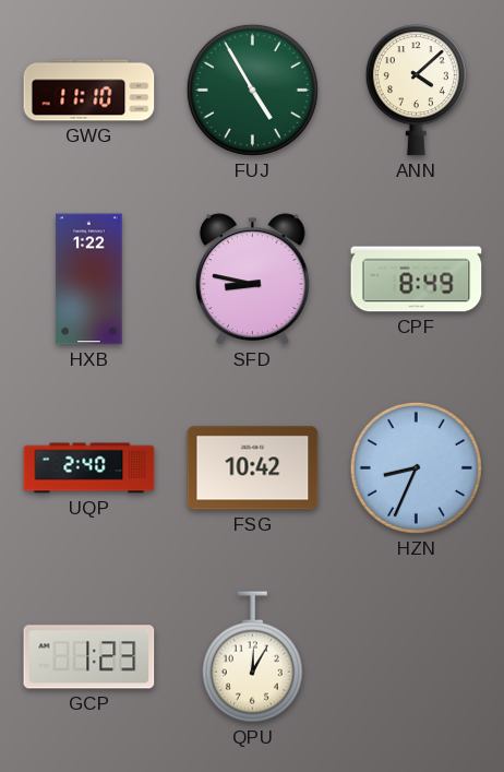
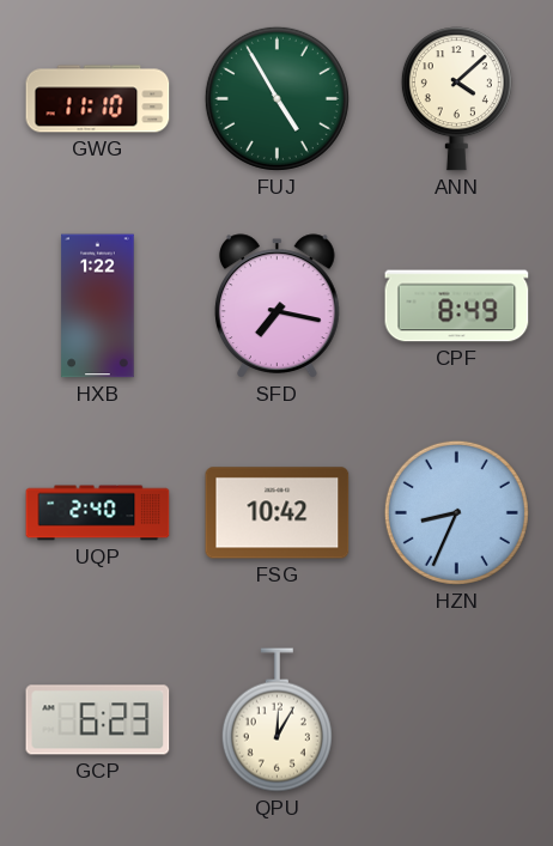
SFD: 8:47 -> 7:17
GCP: 1:23 -> 6:23
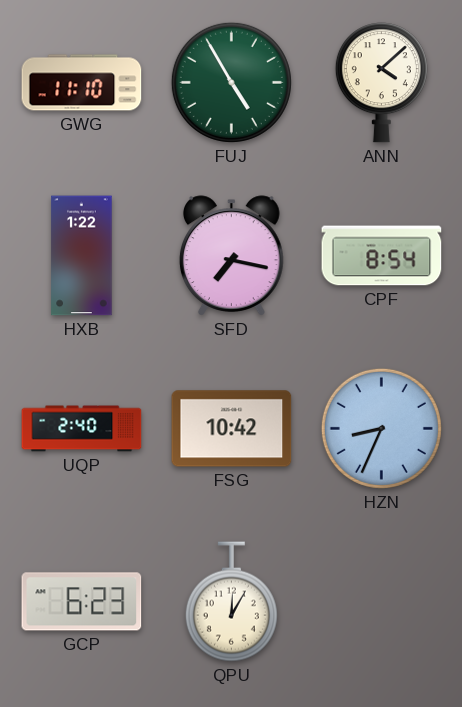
CPF: 8:49 -> 8:54
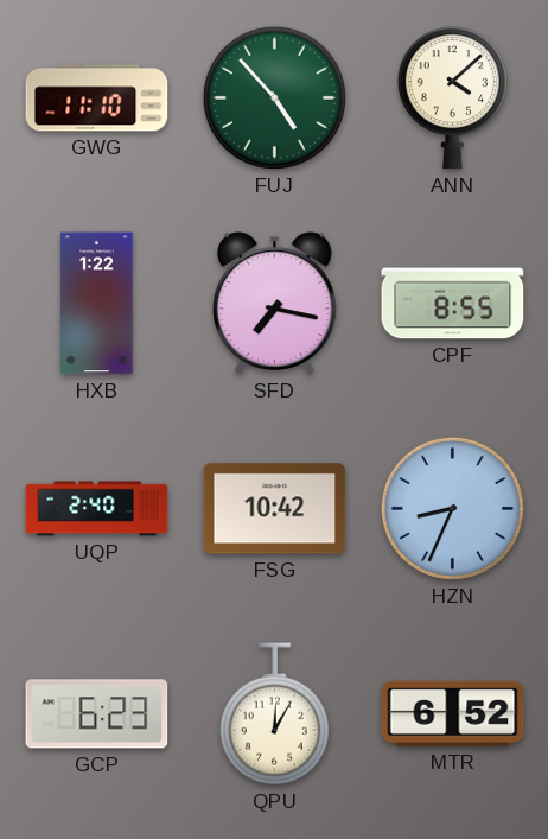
FUJ: 4:55 -> 4:53
CPF: 8:54 -> 8:55
MTR: none -> 6:52
